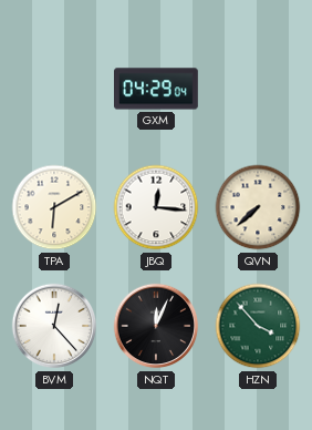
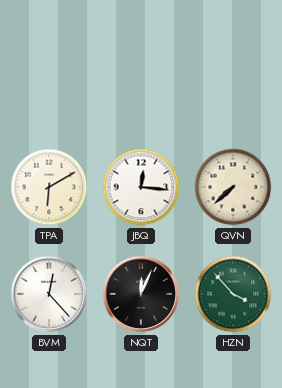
GXM: 04:29 -> none
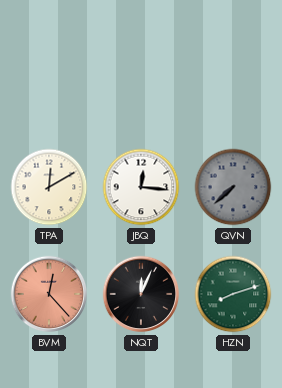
TPA: 6:10 -> 12:10
QVN dial: cream -> grey
BVM dial: white -> salmon
HZN: 3:53 -> 8:12
